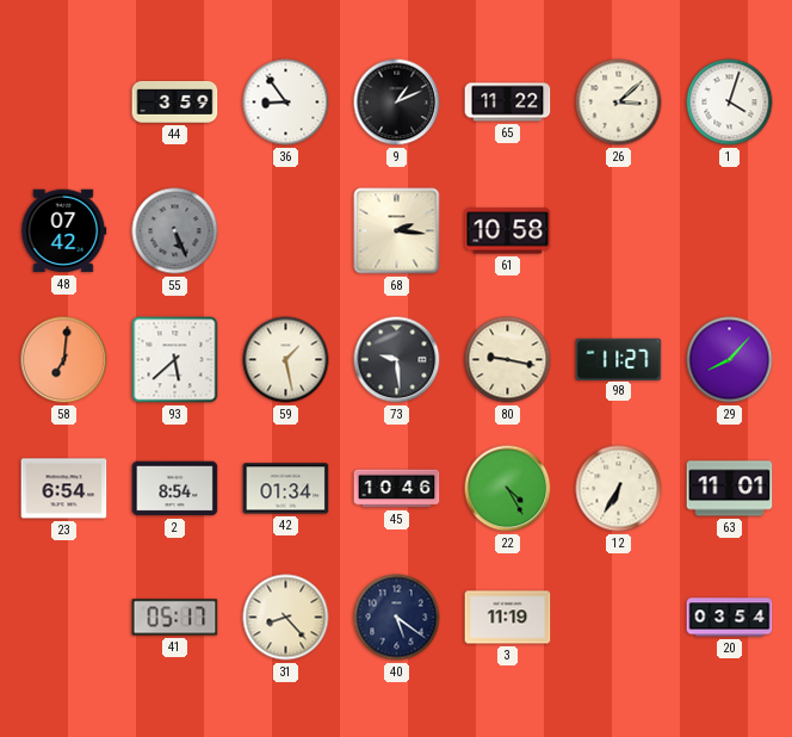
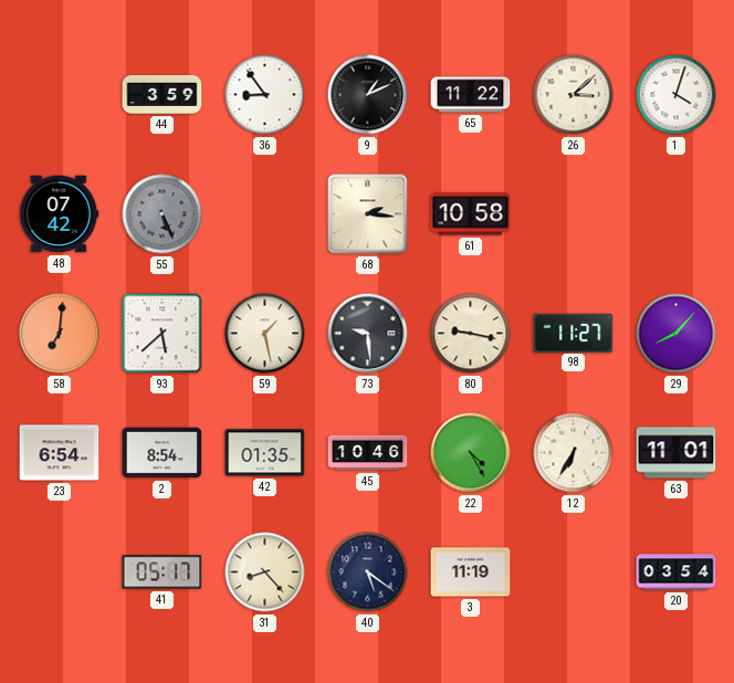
42: 01:34 -> 01:35
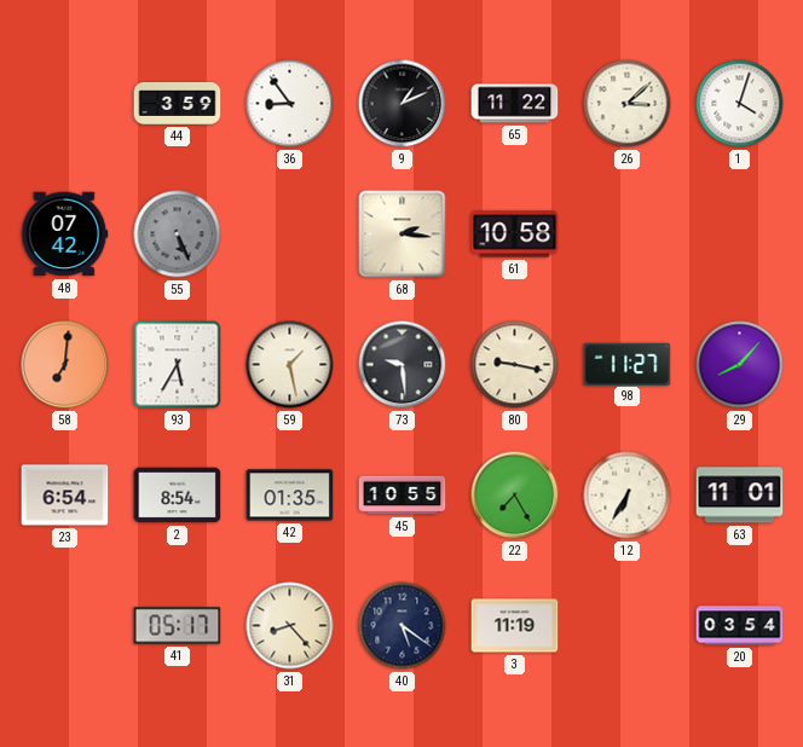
93: 5:38 -> 5:35
45: 10:46 -> 10:55
22: 4:25 -> 7:25
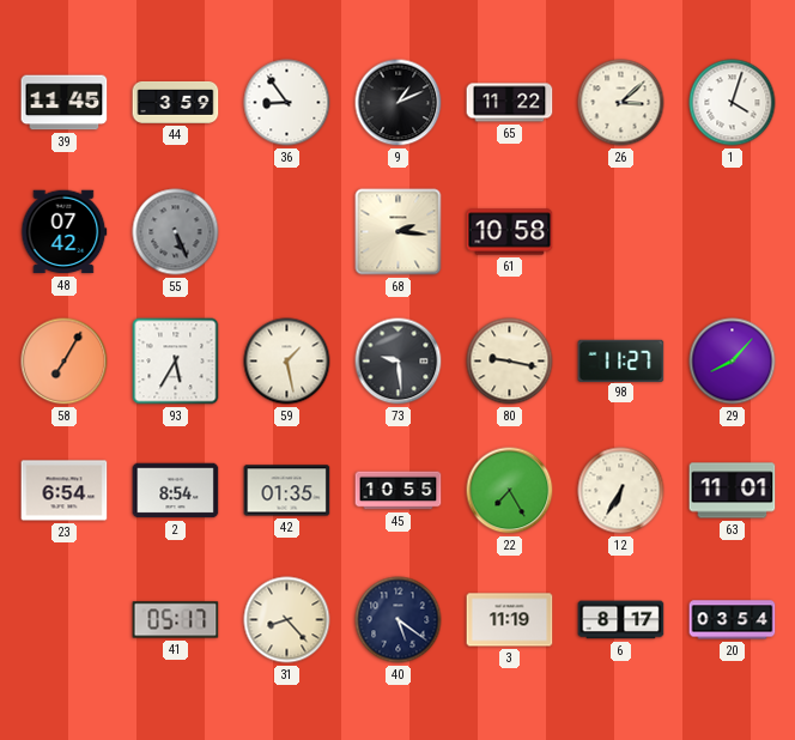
39: none -> 11:45
58: 7:01 -> 7:05
6: none -> 8:17
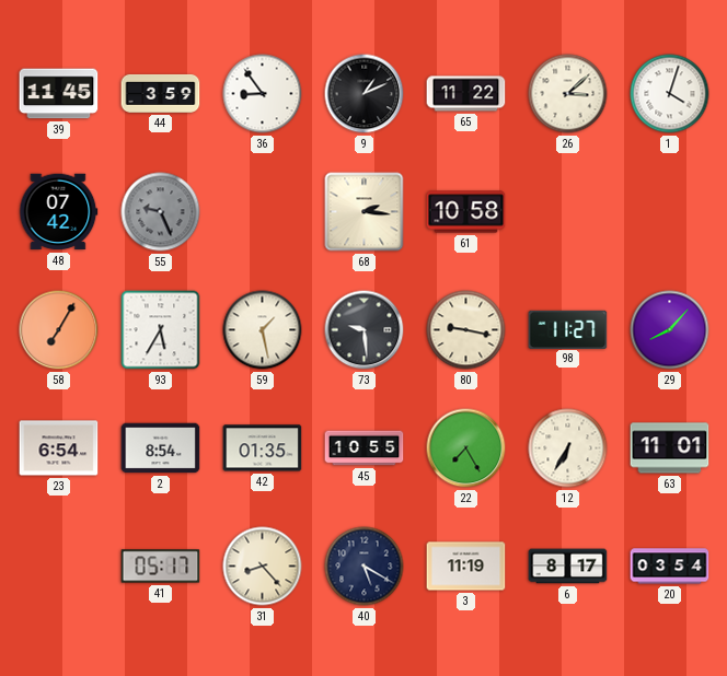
55: 5:26 -> 9:26
40: 5:21 -> 5:20
